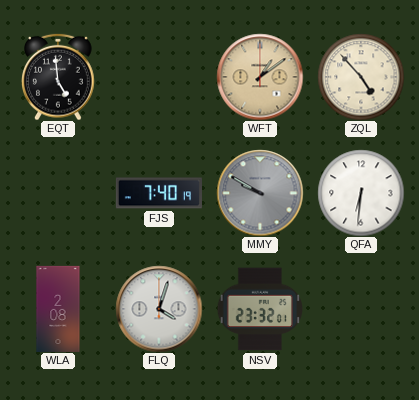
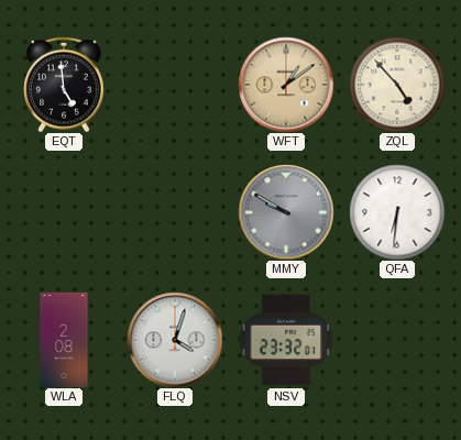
FJS: 7:40 -> none
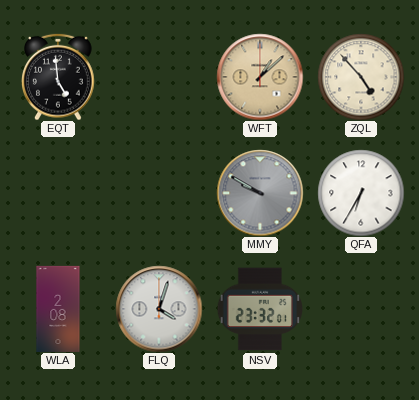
WFT: 1:09 -> 1:08
QFA: 6:31 -> 6:35
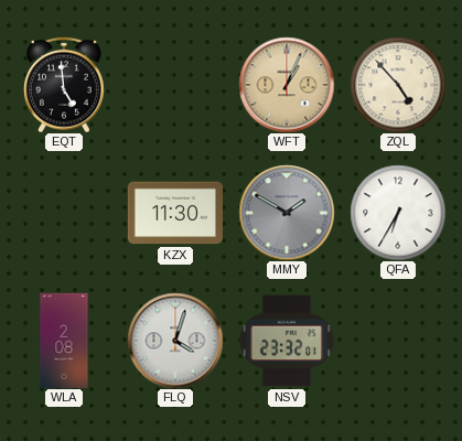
WFT: 1:08 -> 1:04
KZX: none -> 11:30
MMY: 9:50 -> 1:50
